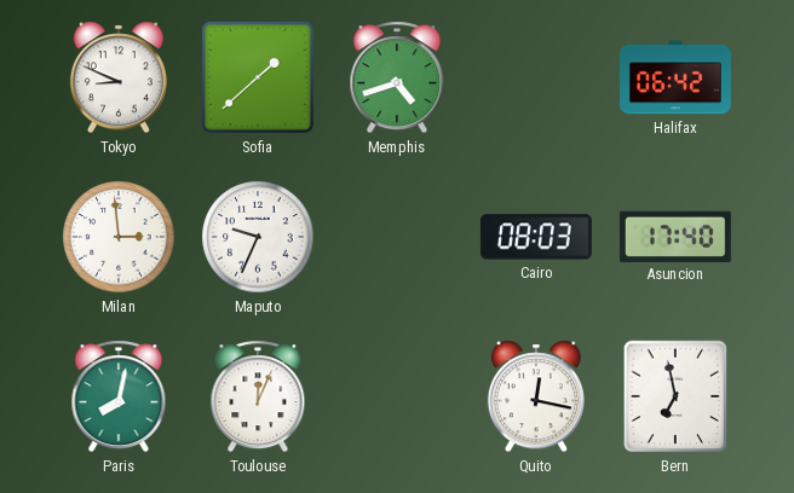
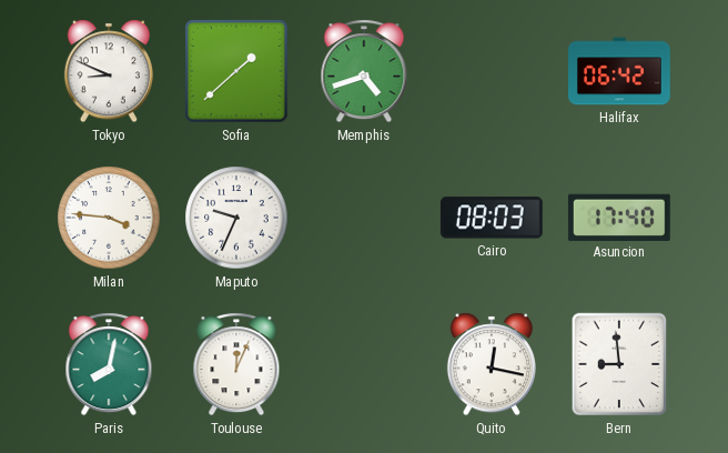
Milan: 2:59 -> 3:46
Bern: 6:58 -> 8:59
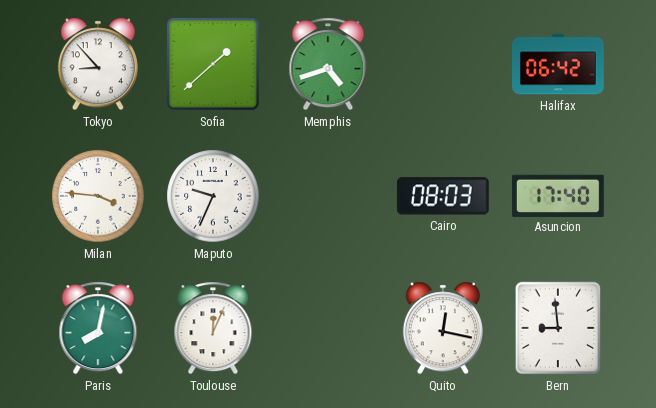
Tokyo: 8:49 -> 8:53
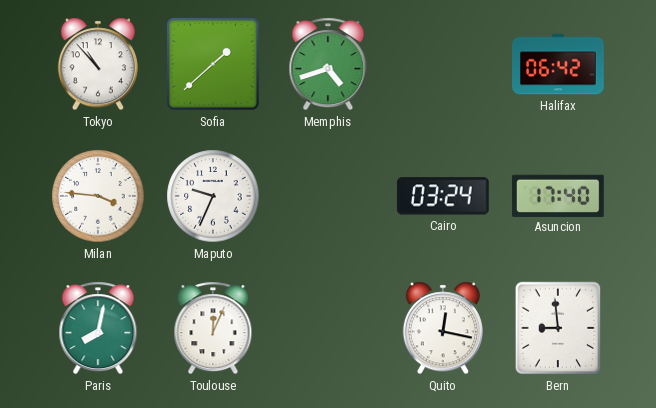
Tokyo: 8:53 -> 10:53
Cairo: 08:03 -> 03:24
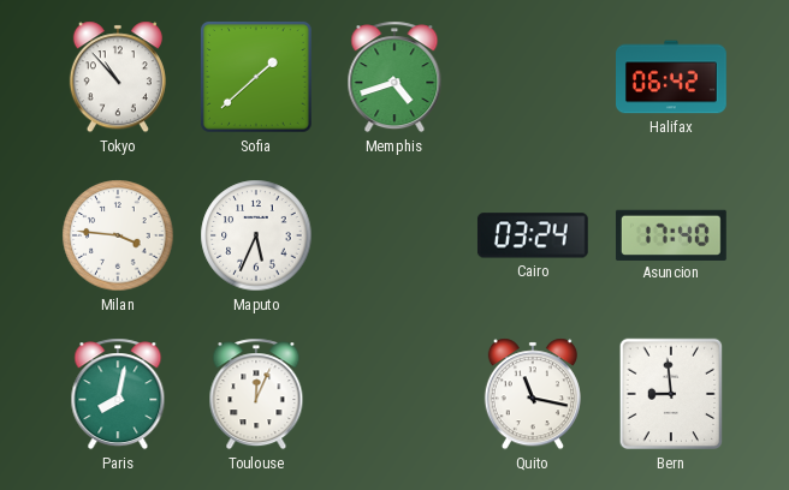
Maputo: 9:34 -> 5:34
Quito: 12:17 -> 11:17
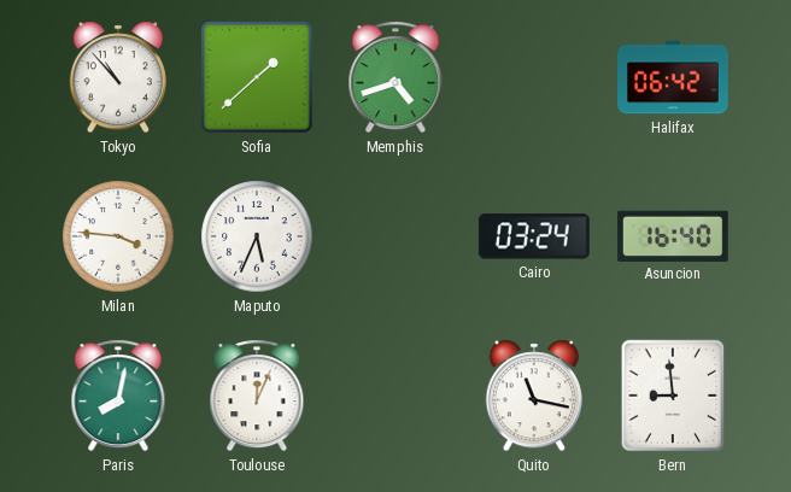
Asuncion: 17:40 -> 16:40
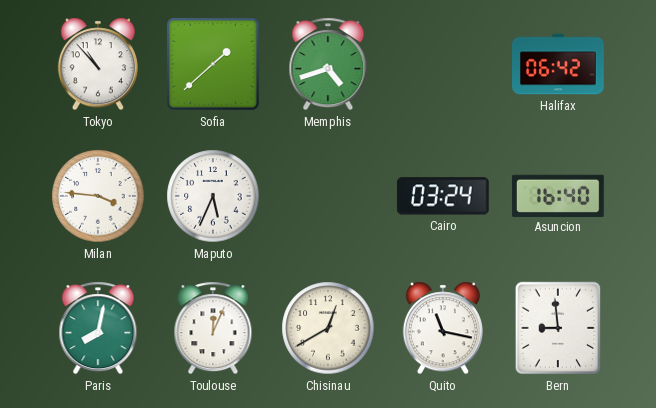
Chisinau: none -> 12:40
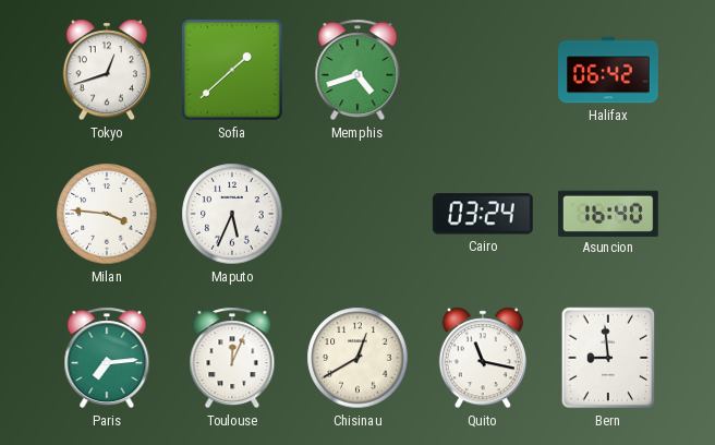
Tokyo: 10:53 -> 12:42
Paris: 8:02 -> 7:14
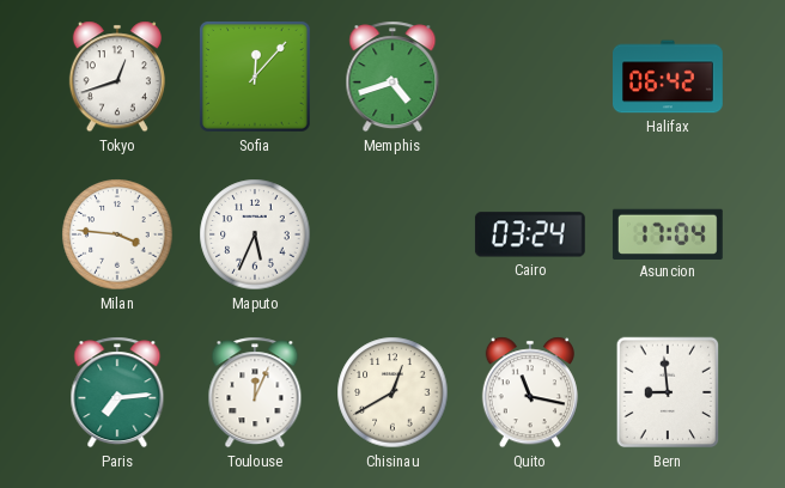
Sofia: 1:38 -> 12:07
Asuncion: 16:40 -> 17:04
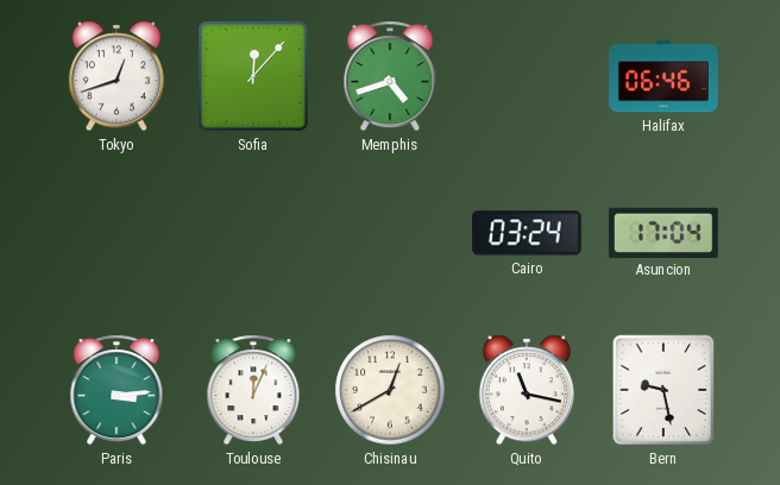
Halifax: 06:42 -> 06:46
Milan: 3:46 -> none
Maputo: 5:34 -> none
Paris: 7:14 -> 3:14
Bern: 8:59 -> 9:28
